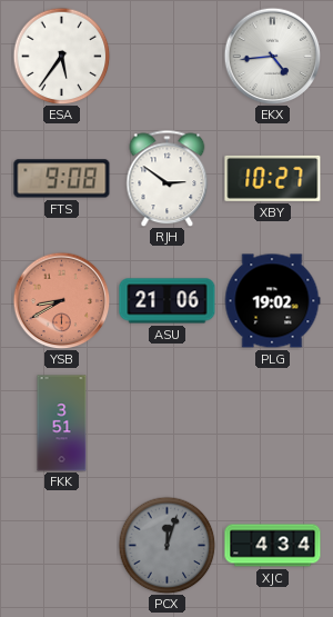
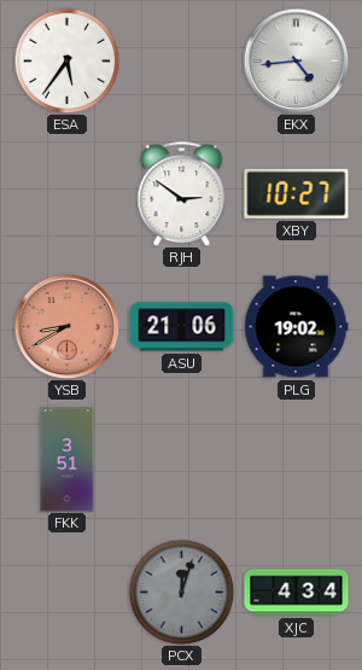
FTS: 9:08 -> none
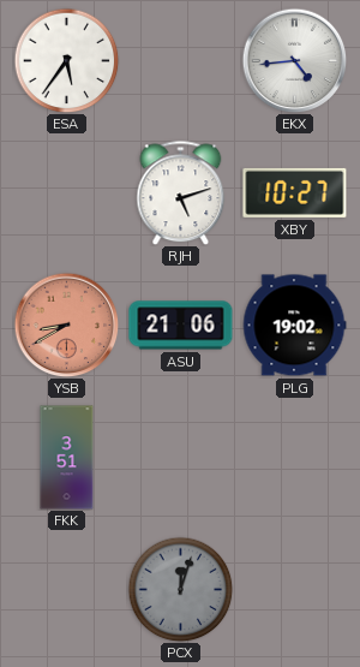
RJH: 2:51 -> 5:12
XJC: 4:34 -> none
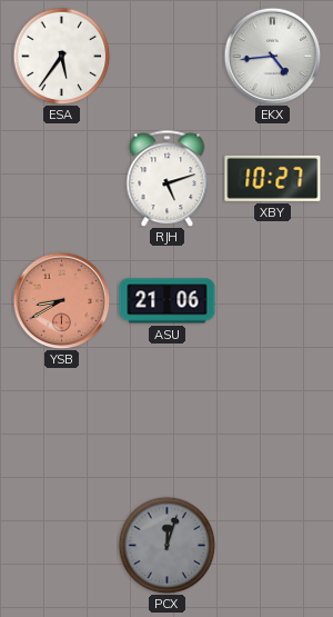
PLG: 19:02 -> none
FKK: 3:51 -> none
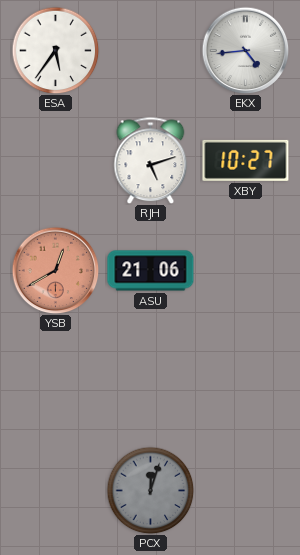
YSB: 8:40 -> 12:40
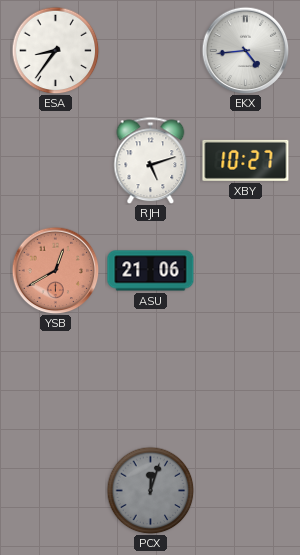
ESA: 5:36 -> 8:36
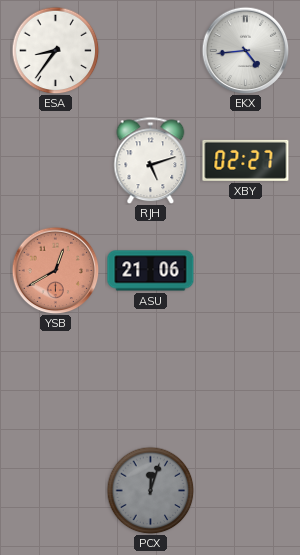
XBY: 10:27 -> 02:27
